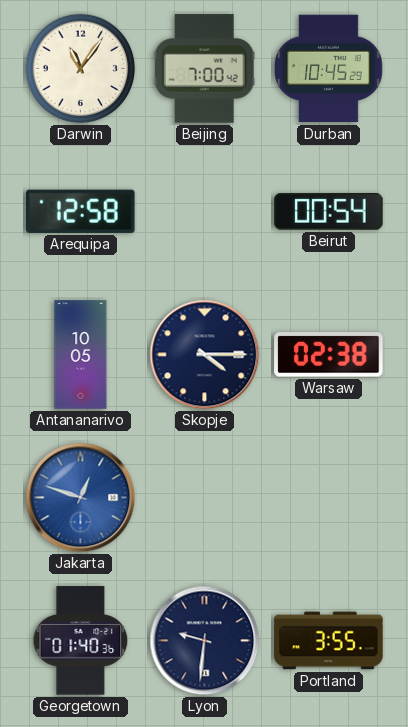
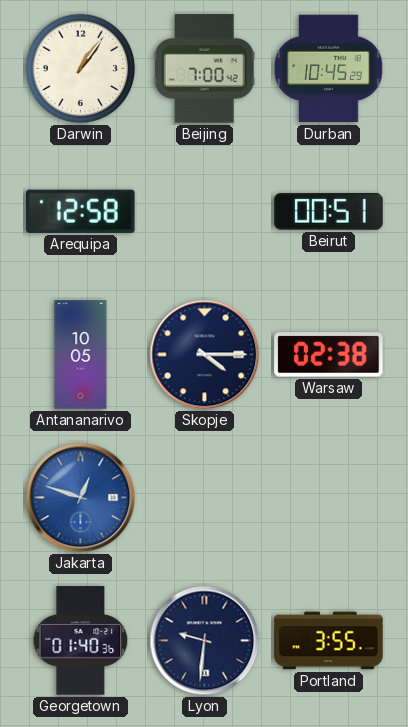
Darwin: 11:06 -> 1:06
Beirut: 00:54 -> 00:51
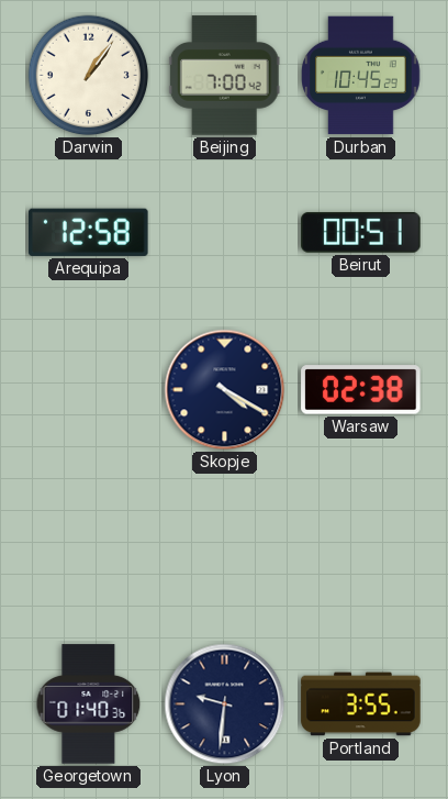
Antananarivo: 10:05 -> none
Skopje: 4:15 -> 4:20
Jakarta: 12:48 -> none
